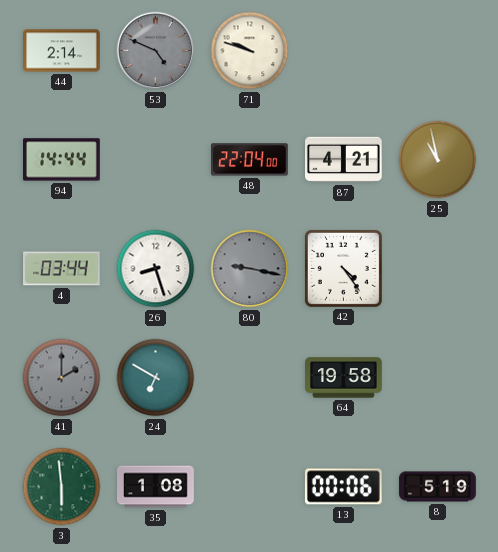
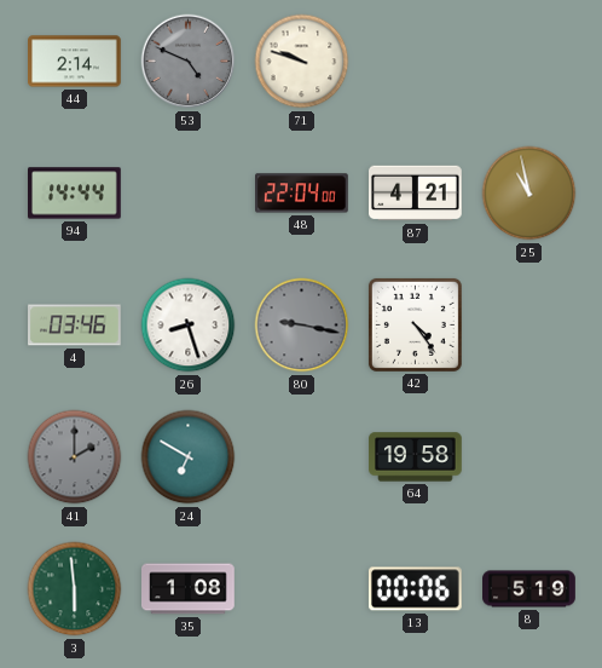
4: 03:44 -> 03:46
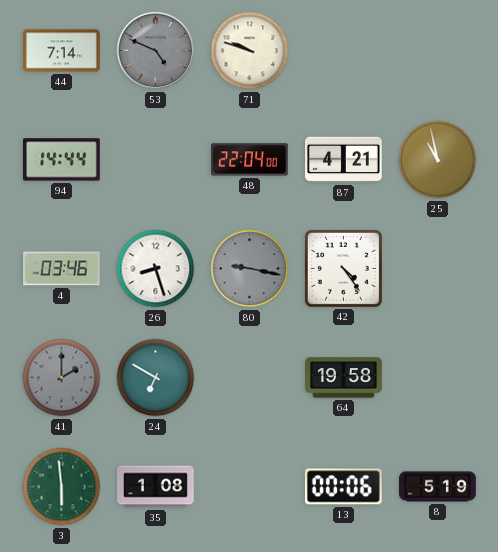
44: 2:14 -> 7:14
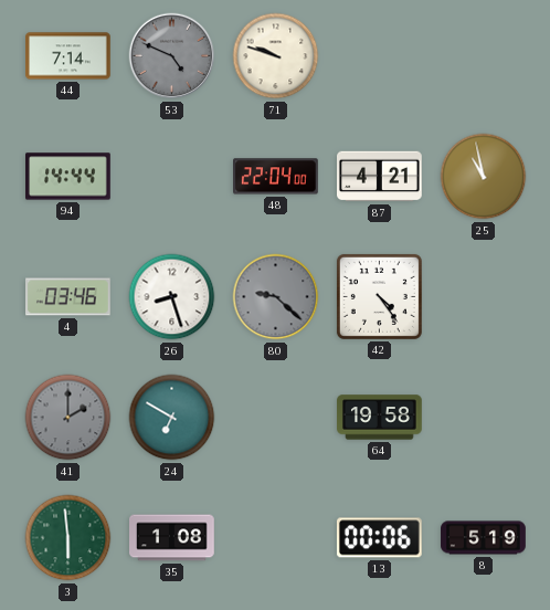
80: 9:17 -> 9:22
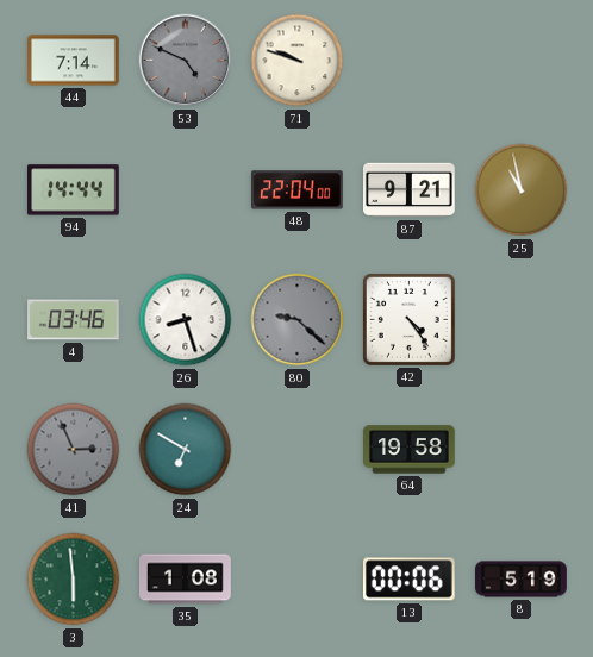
87: 4:21 -> 9:21
41: 2:00 -> 2:56
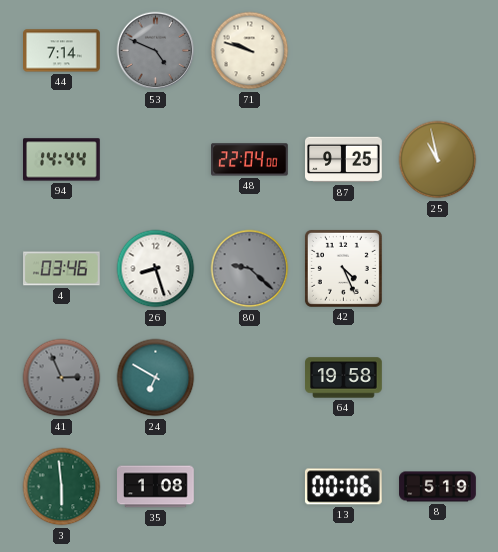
87: 9:21 -> 9:25
42: 4:24 -> 4:26
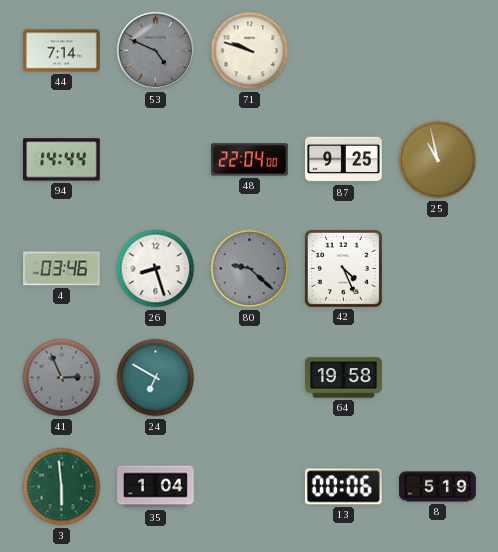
35: 1:08 -> 1:04
